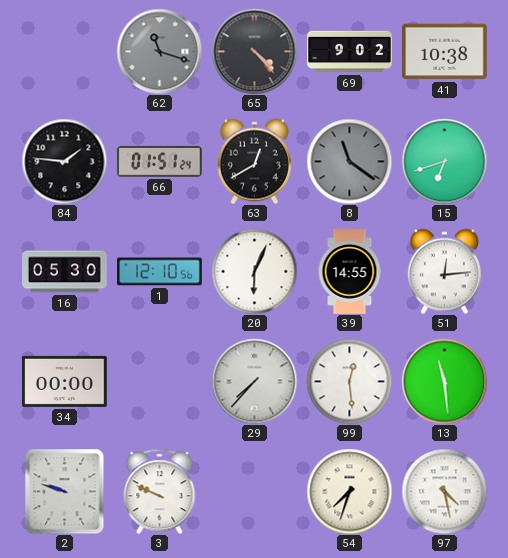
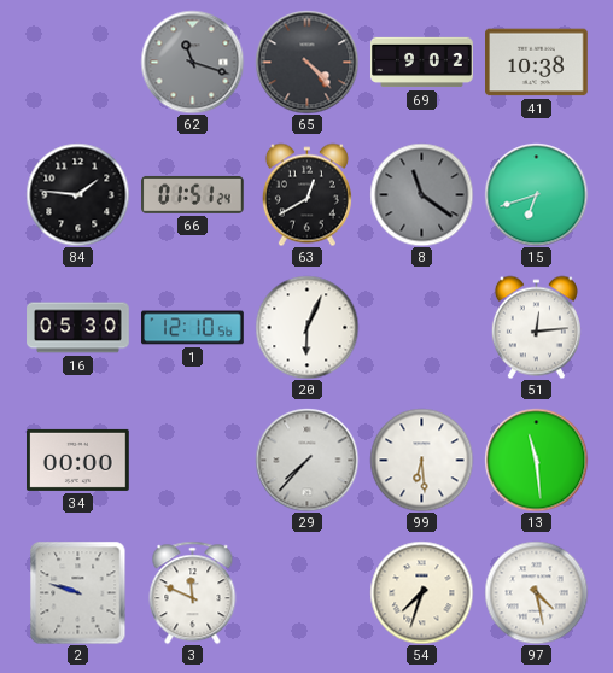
39: 14:55 -> none
99: 12:29 -> 6:29
3: 9:49 -> 11:49
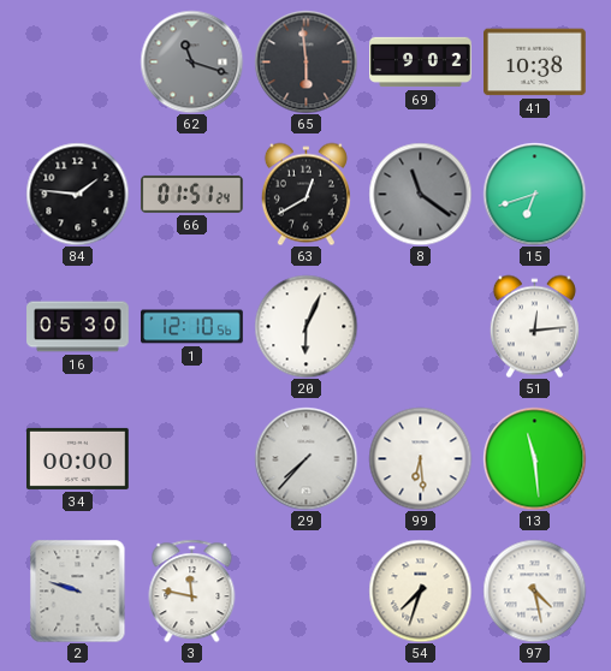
65: 4:23 -> 5:59
3: 11:49 -> 11:47
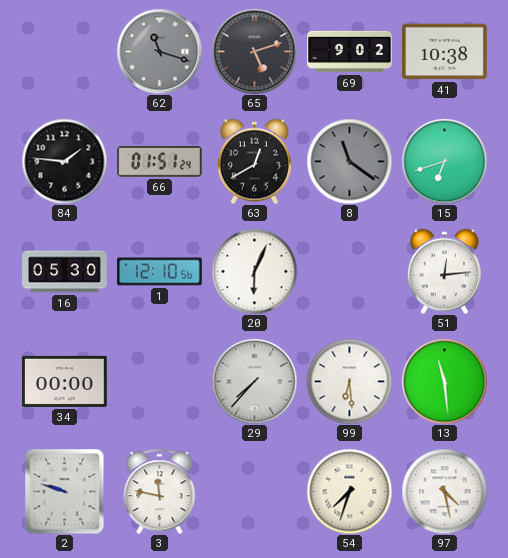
65: 5:59 -> 5:12
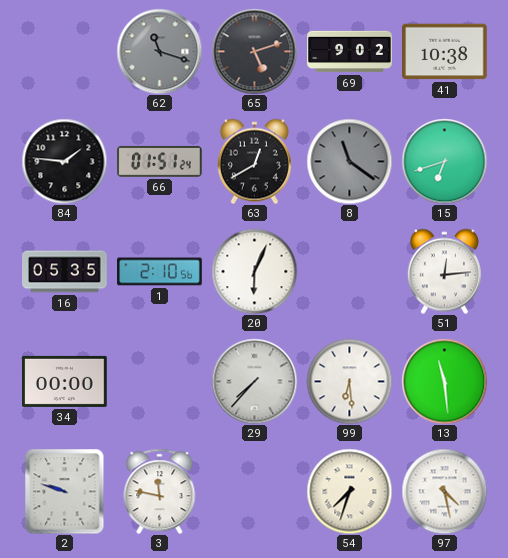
16: 05:30 -> 05:35
1: 12:10 -> 2:10
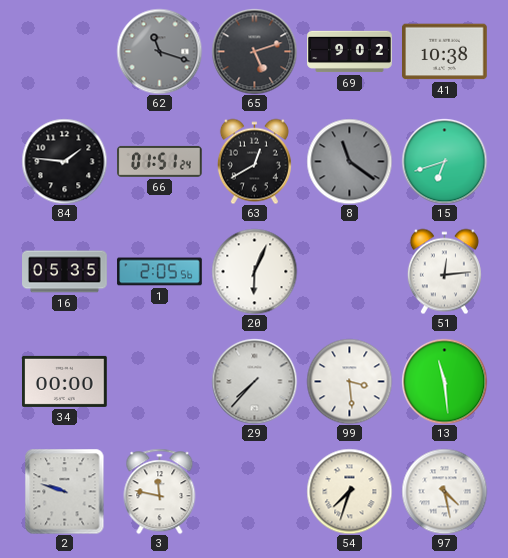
1: 2:10 -> 2:05
99: 6:29 -> 3:29
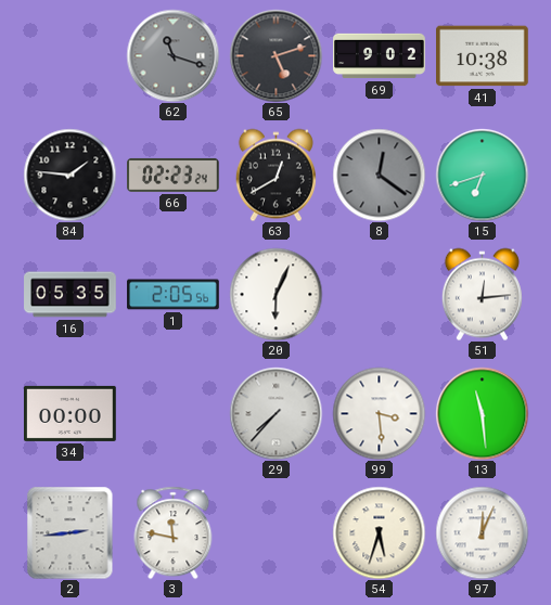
66: 01:51 -> 02:23
8: 11:21 -> 12:21
2: 9:48 -> 2:44
54: 7:33 -> 5:33
97: 4:28 -> 12:04
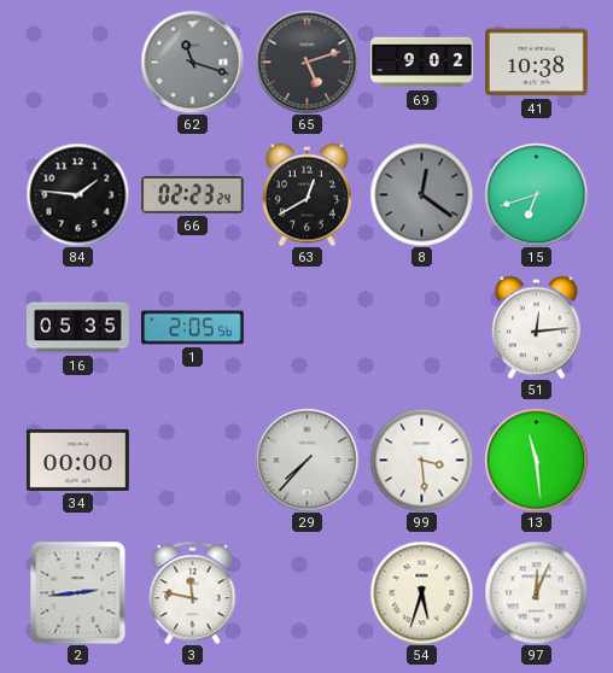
20: 6:04 -> none
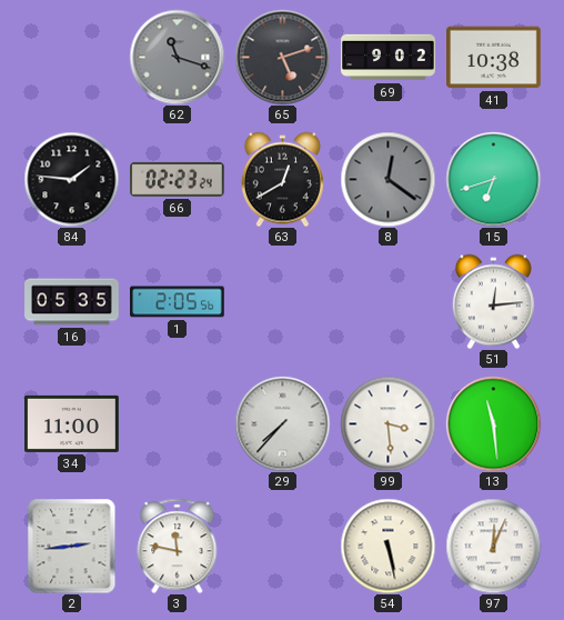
34: 00:00 -> 11:00
54: 5:33 -> 5:28
